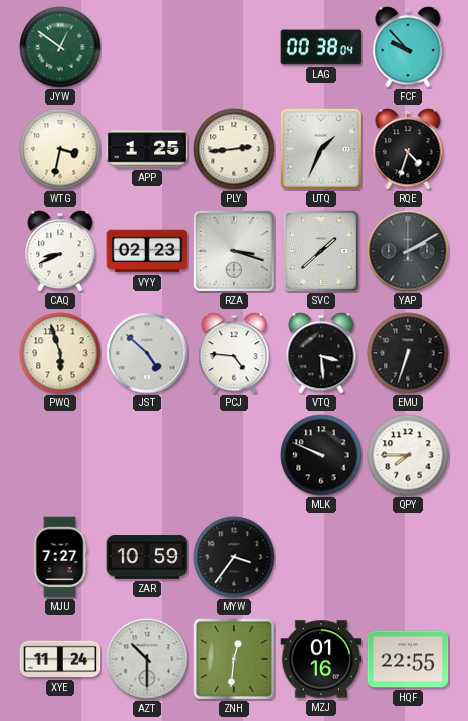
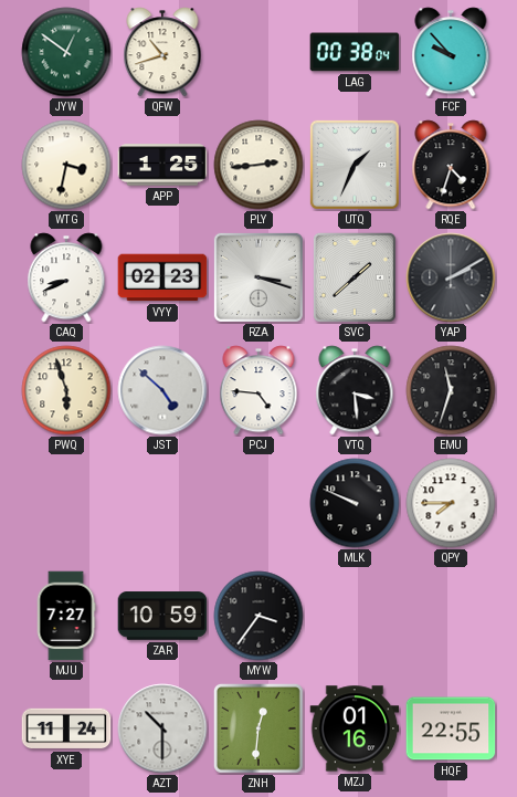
QFW: none -> 10:42
EMU: 6:33 -> 11:33
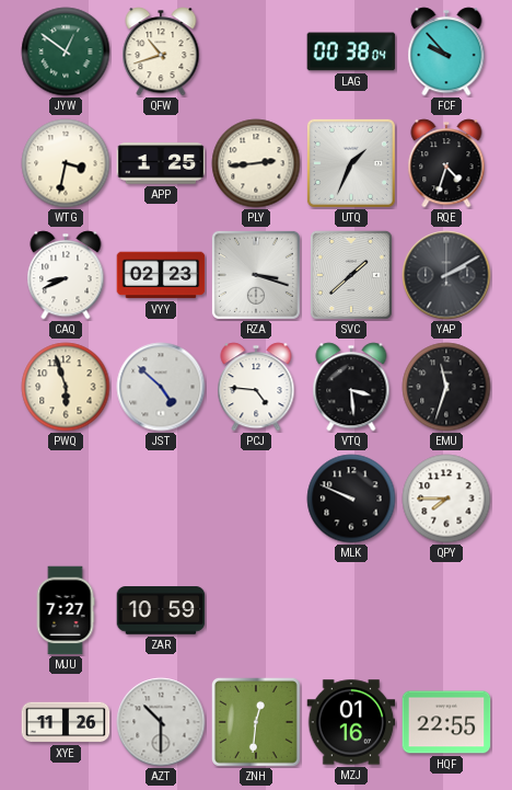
MYW: 3:36 -> none
XYE: 11:24 -> 11:26
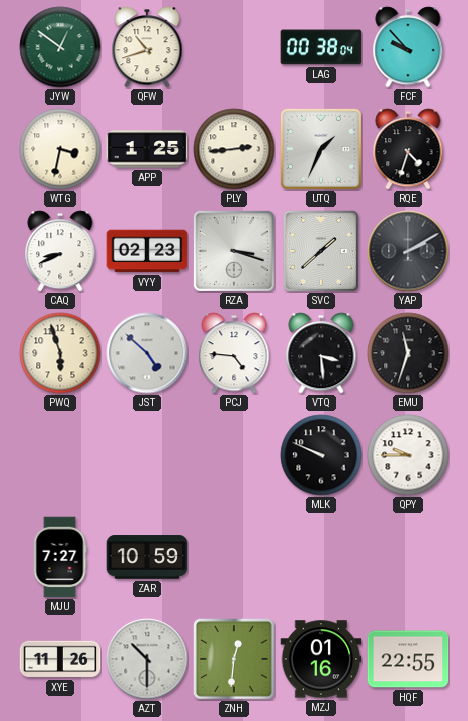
QPY: 7:45 -> 9:45
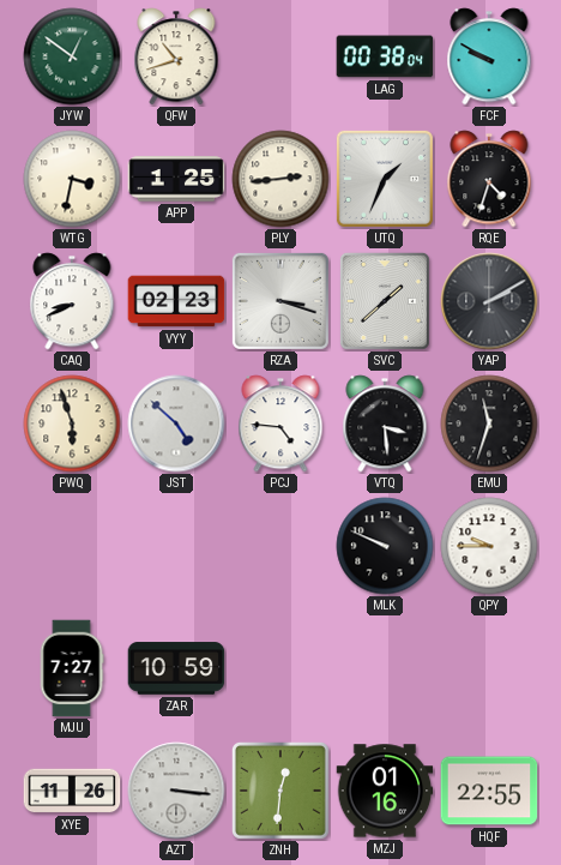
FCF: 9:53 -> 9:50
AZT: 10:30 -> 3:16
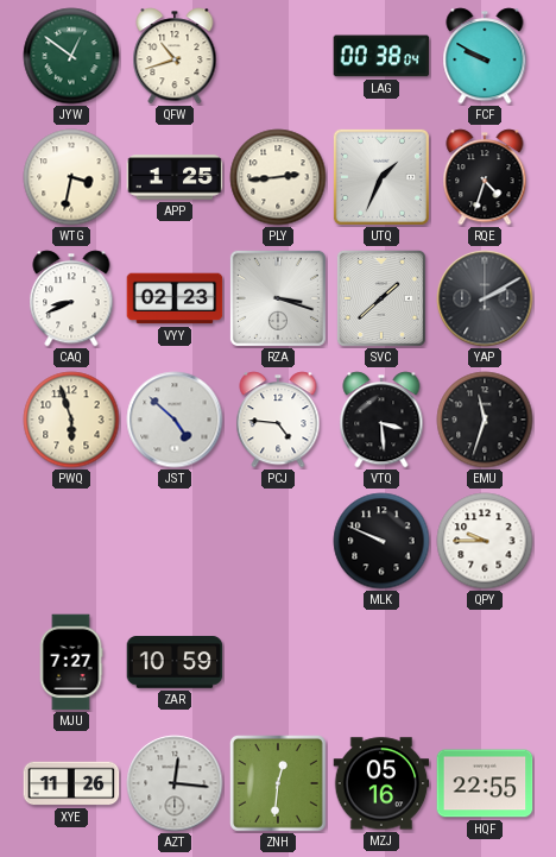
AZT: 3:16 -> 12:16
MZJ: 01:16 -> 05:16
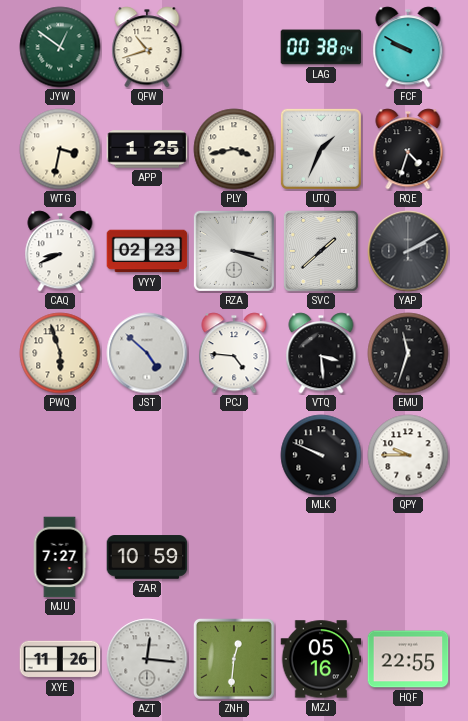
PLY: 2:44 -> 3:43
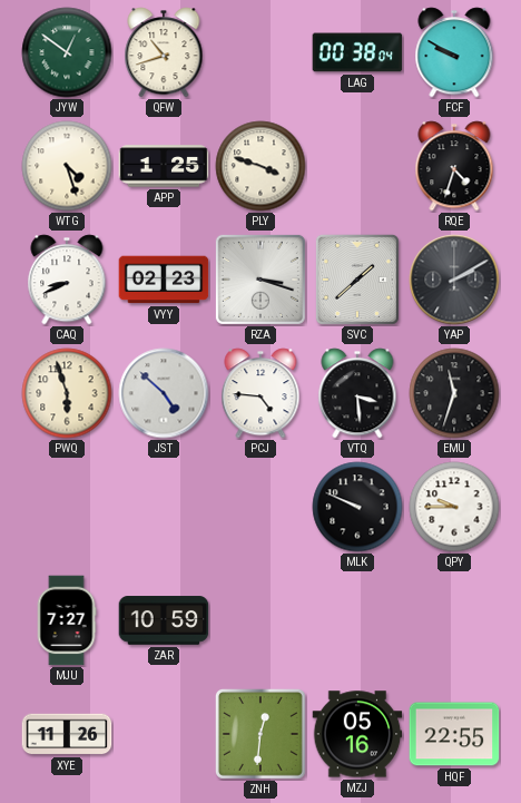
WTG: 3:32 -> 4:27
PLY: 3:43 -> 3:48
UTQ: 1:34 -> none
AZT: 12:16 -> none
